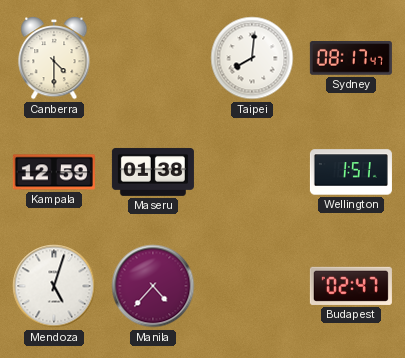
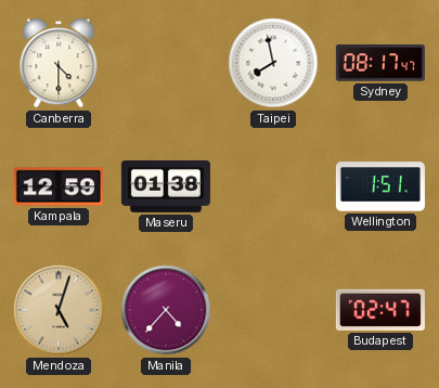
Taipei: 8:01 -> 7:58
Mendoza dial: white -> champagne
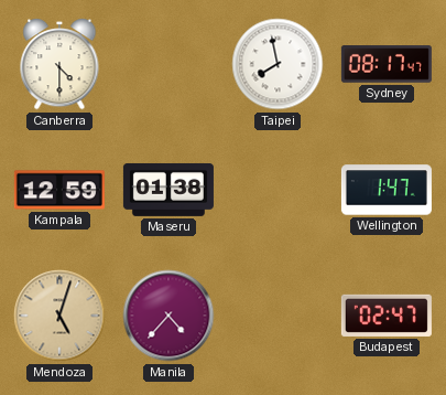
Wellington: 1:51 -> 1:47
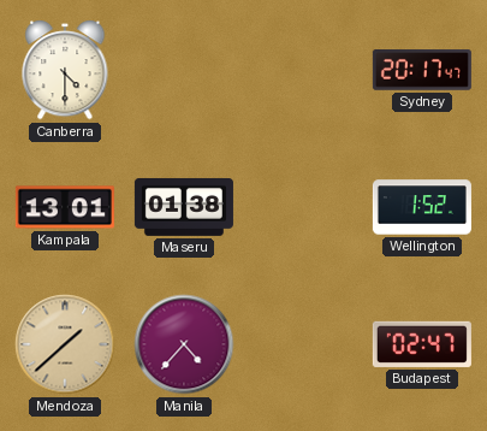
Taipei: 7:58 -> none
Sydney: 08:17 -> 20:17
Kampala: 12:59 -> 13:01
Wellington: 1:47 -> 1:52
Mendoza: 5:03 -> 1:38
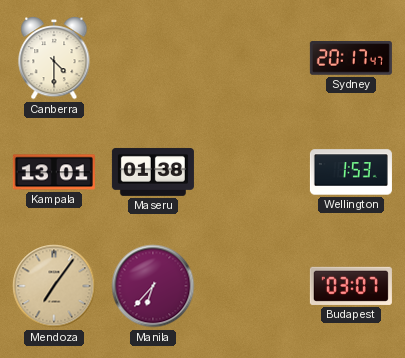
Wellington: 1:52 -> 1:53
Mendoza: 1:38 -> 7:06
Manila: 4:37 -> 6:37
Budapest: 02:47 -> 03:07
